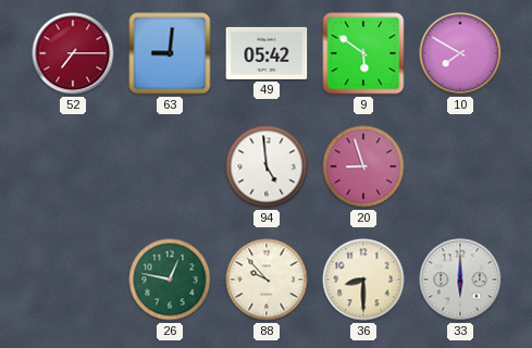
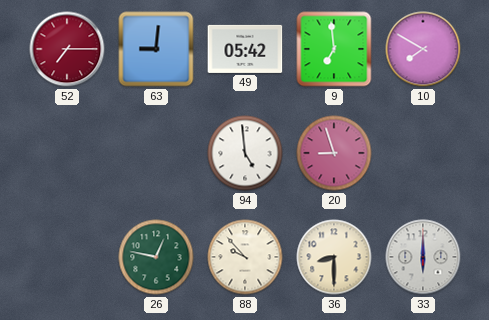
9: 5:51 -> 6:59
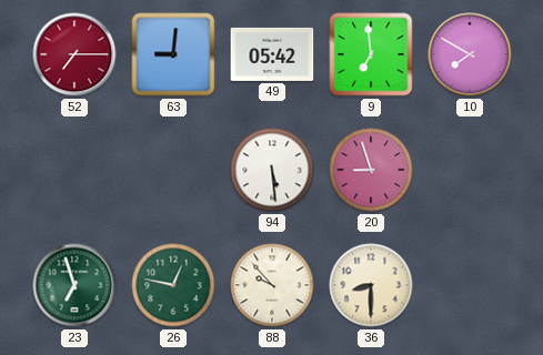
94: 4:59 -> 5:29
23: none -> 6:57
33: 6:00 -> none
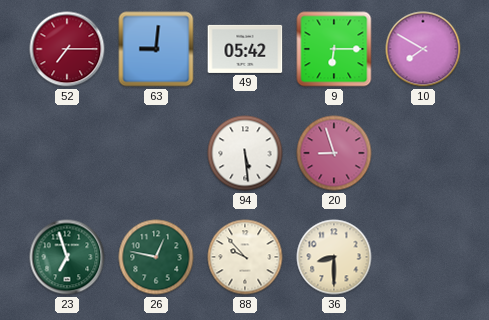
9: 6:59 -> 6:15
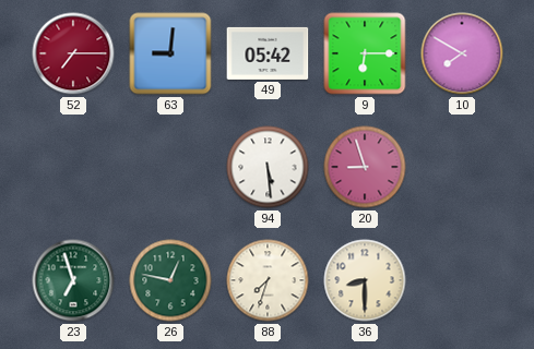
88: 9:53 -> 7:33
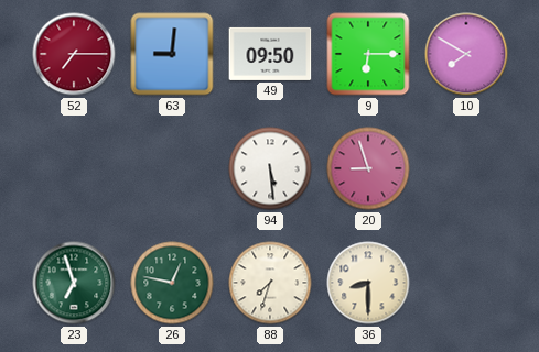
49: 05:42 -> 09:50
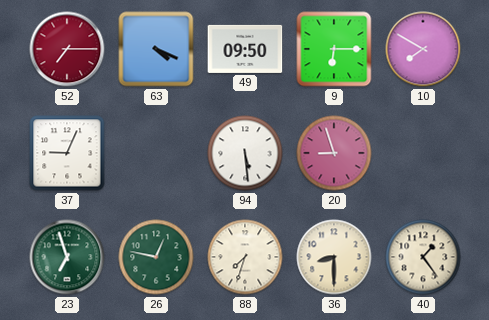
63: 9:01 -> 4:19
37: none -> 9:04
40: none -> 1:24
